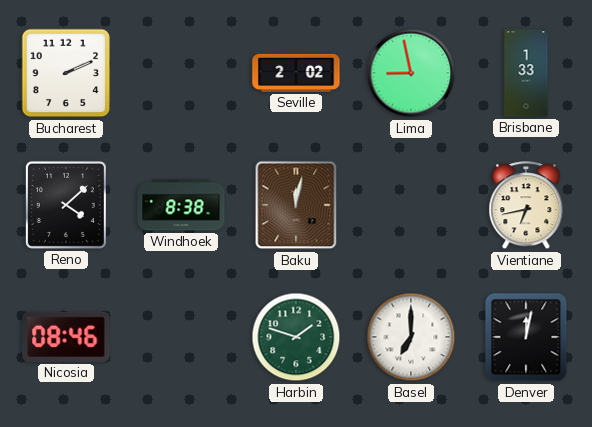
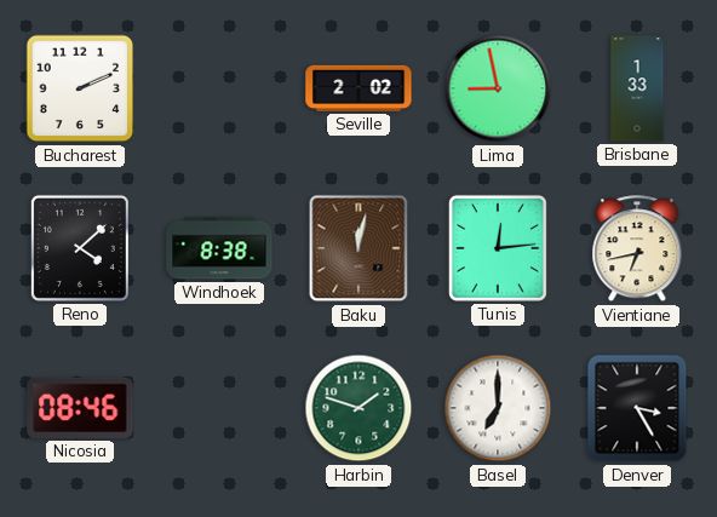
Tunis: none -> 12:14
Denver: 12:02 -> 3:25
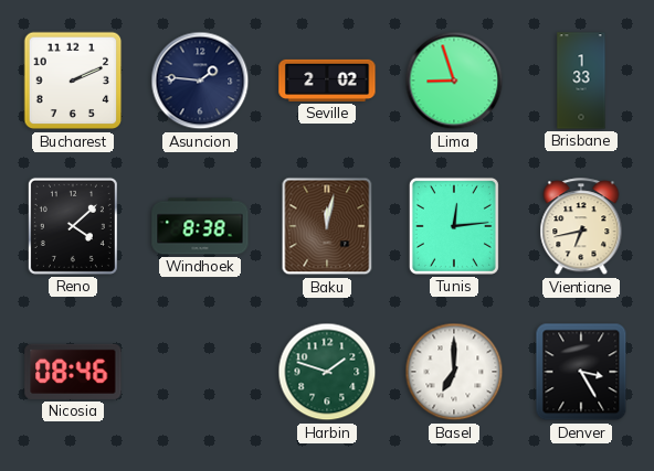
Asuncion: none -> 1:46
Lima: 8:58 -> 8:57
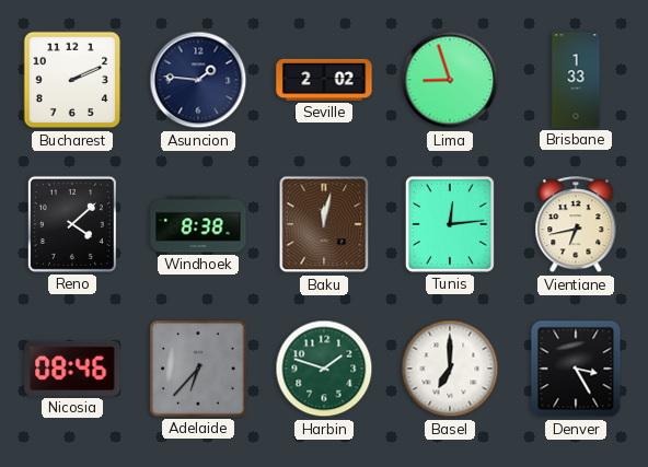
Adelaide: none -> 6:37
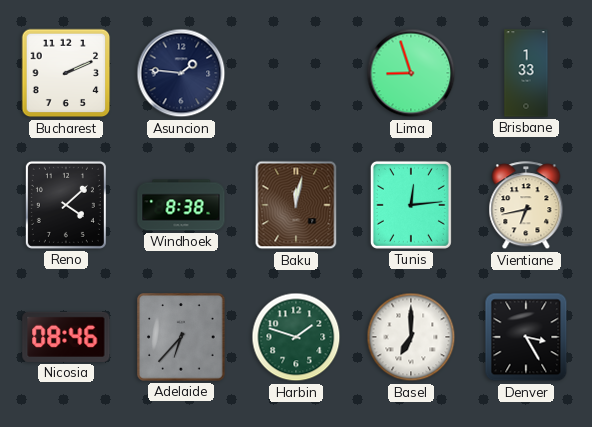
Seville: 2:02 -> none
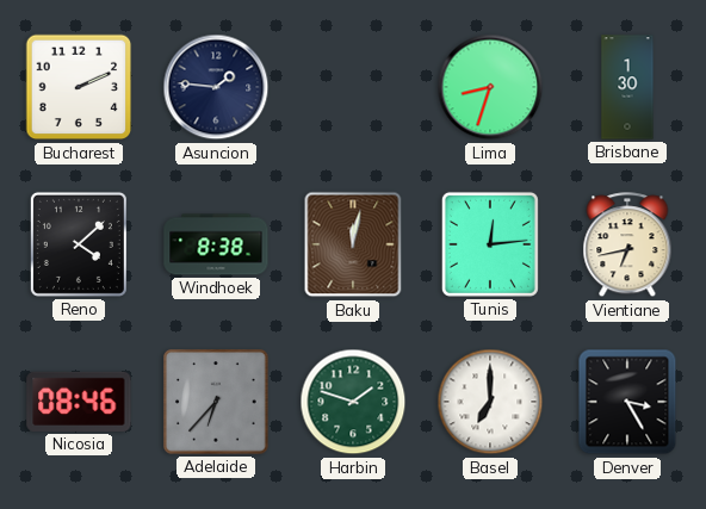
Lima: 8:57 -> 8:33
Brisbane: 1:33 -> 1:30
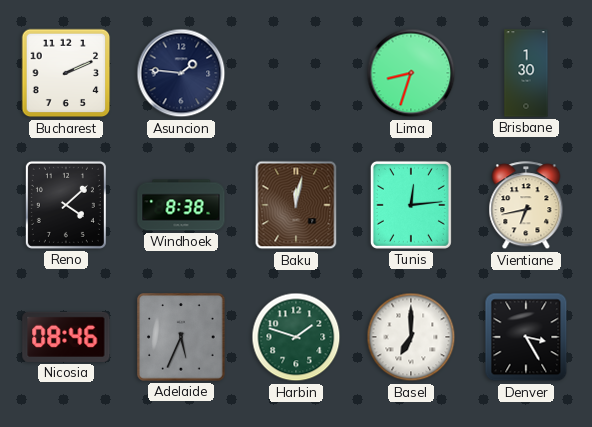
Adelaide: 6:37 -> 5:34
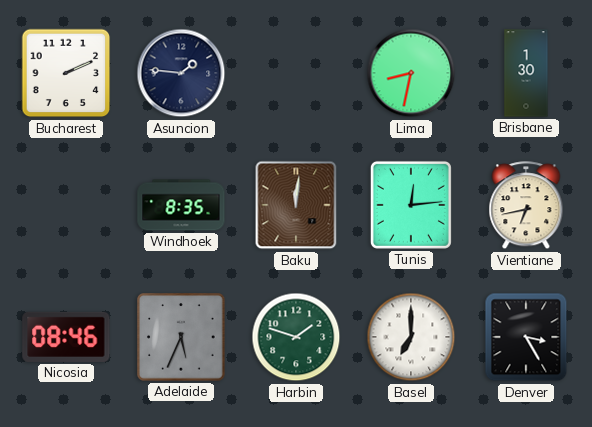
Lima: 8:33 -> 8:32
Reno: 4:08 -> none
Windhoek: 8:38 -> 8:35
Baku: 12:02 -> 12:01
